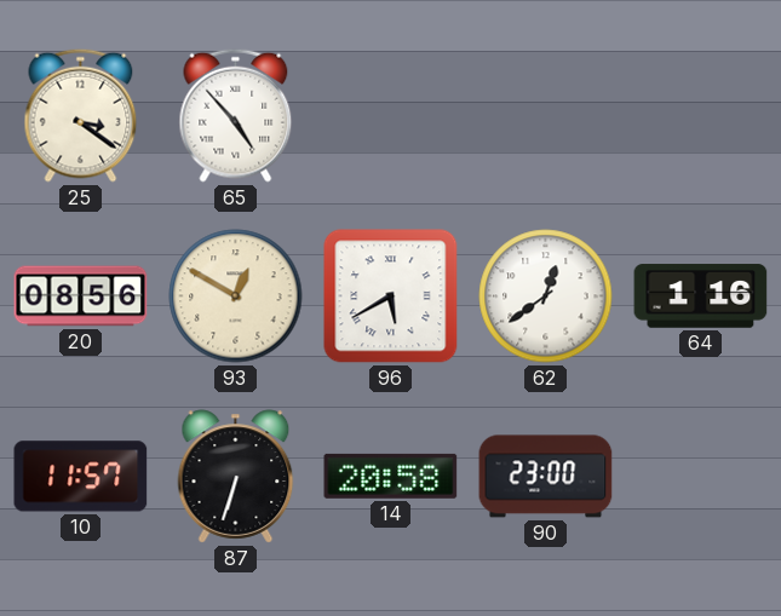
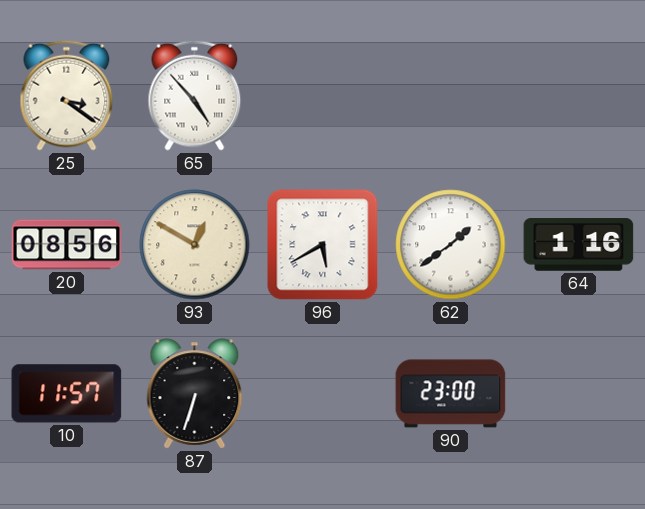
62: 12:39 -> 1:39
14: 20:58 -> none
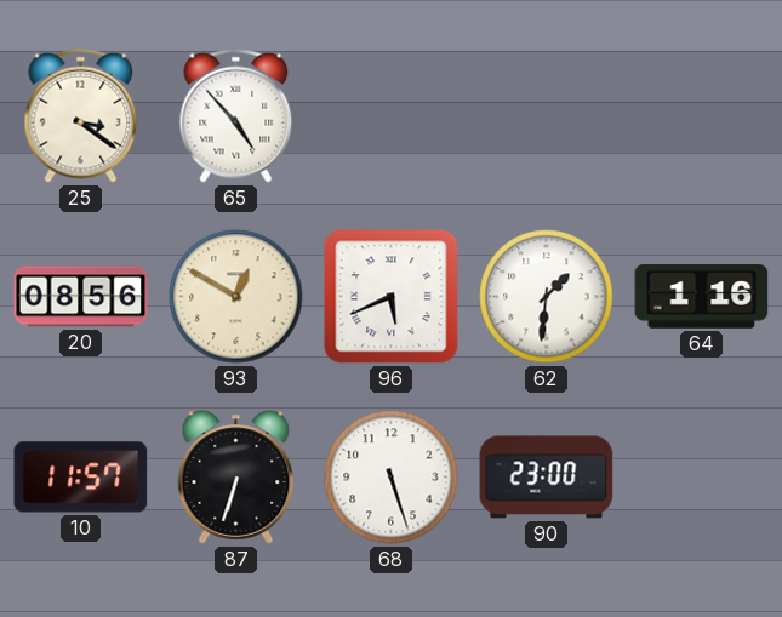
96: 5:40 -> 5:41
62: 1:39 -> 1:31
68: none -> 5:27
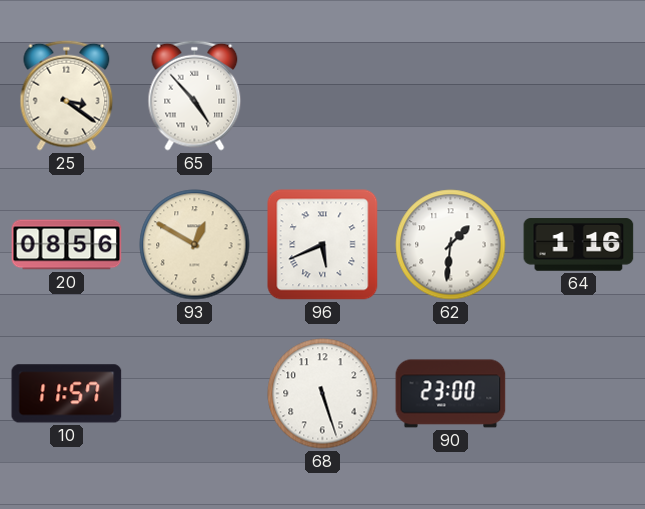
87: 6:33 -> none
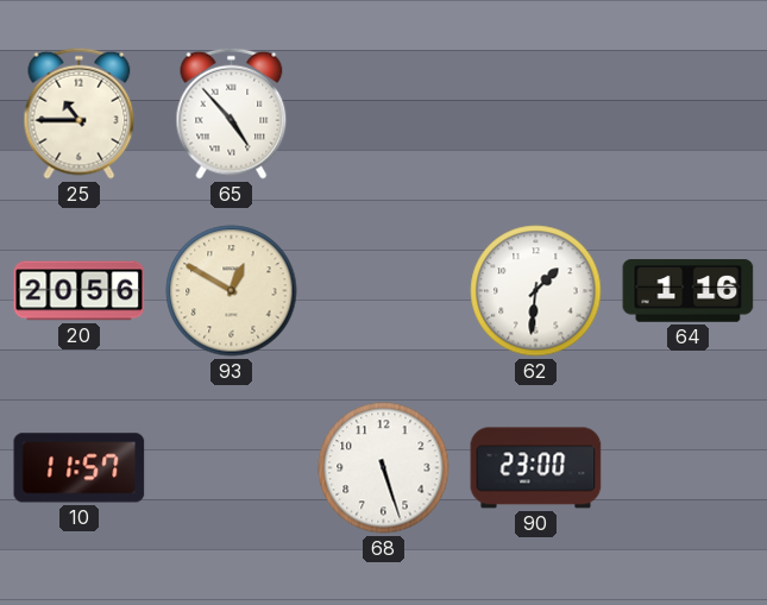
25: 3:21 -> 10:45
20: 08:56 -> 20:56
96: 5:41 -> none
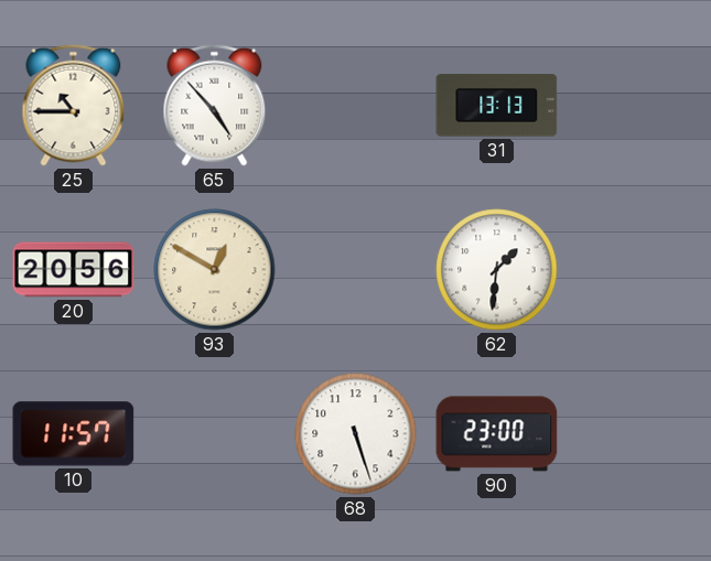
31: none -> 13:13
64: 1:16 -> none
